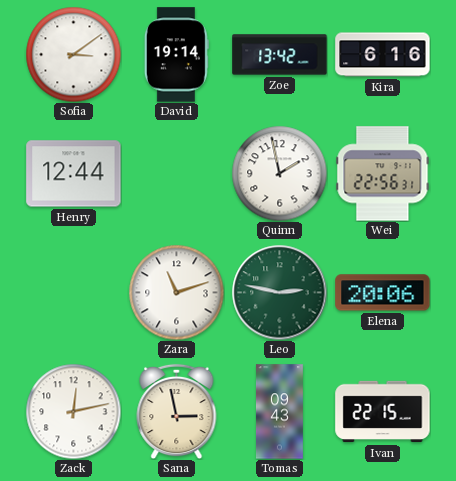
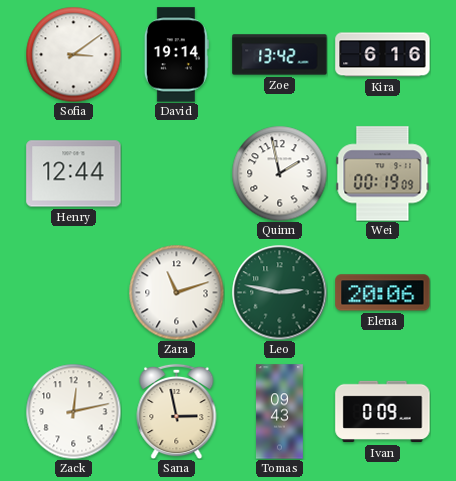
Wei: 22:56 -> 00:19
Ivan: 22:15 -> 0:09
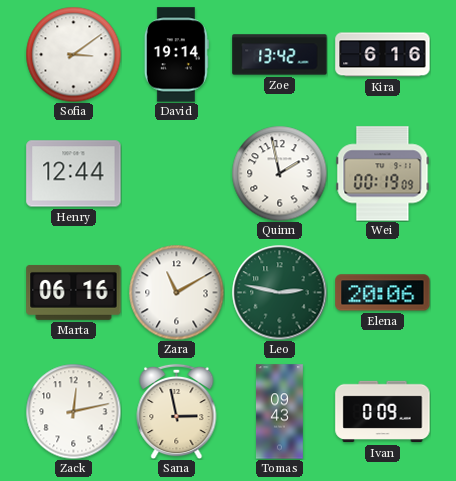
Marta: none -> 06:16
Zara: 11:12 -> 11:10
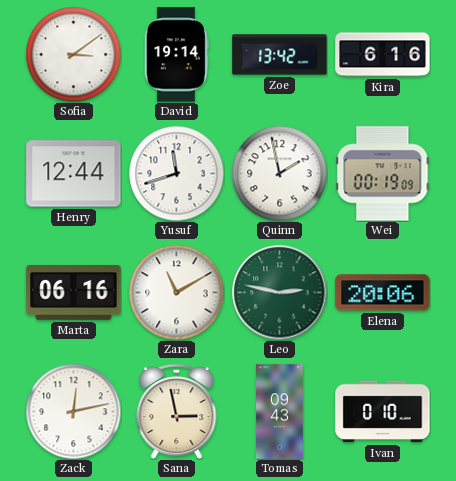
Yusuf: none -> 11:42
Ivan: 0:09 -> 0:10
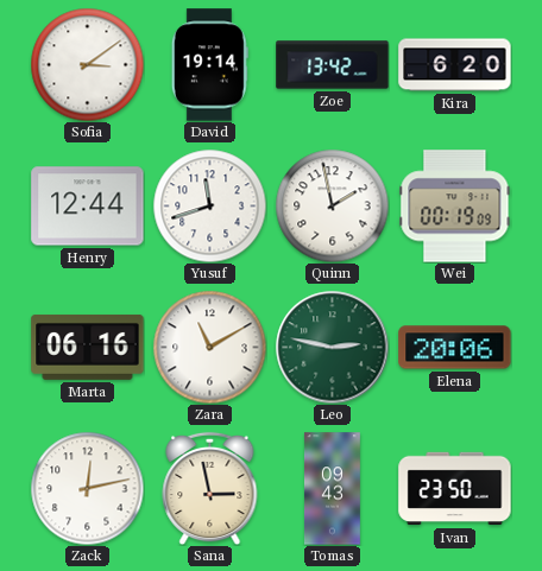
Kira: 6:16 -> 6:20
Ivan: 0:10 -> 23:50
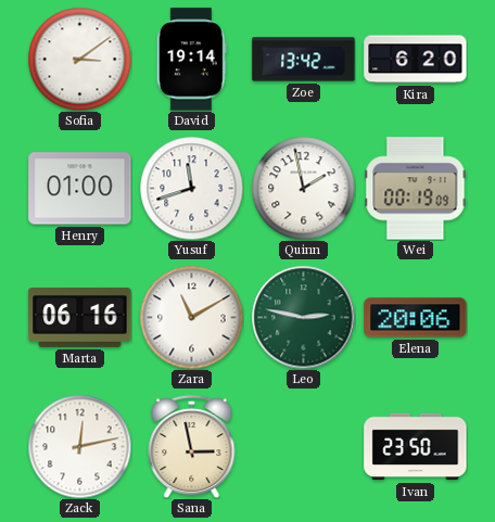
Henry: 12:44 -> 01:00
Tomas: 09:43 -> none
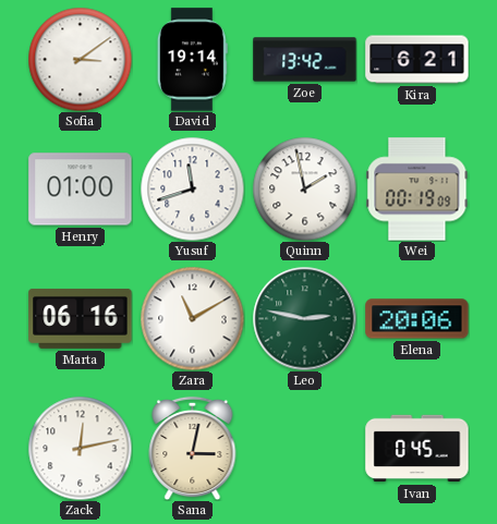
Kira: 6:20 -> 6:21
Sana: 2:58 -> 3:02
Ivan: 23:50 -> 0:45
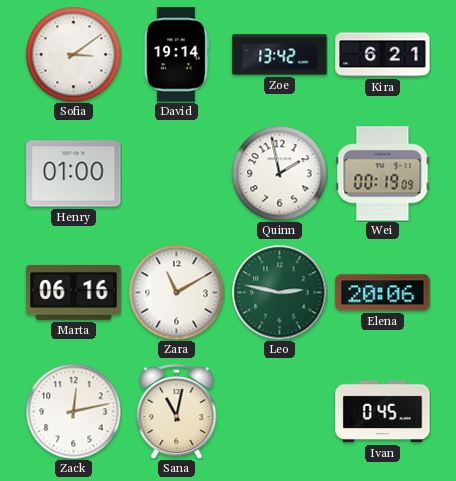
Yusuf: 11:42 -> none
Sana: 3:02 -> 11:02
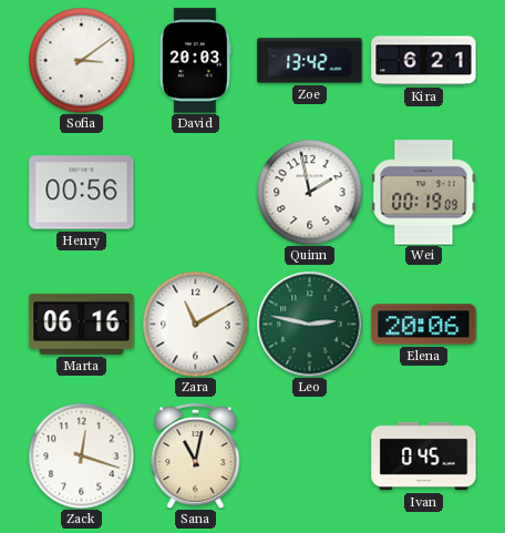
David: 19:14 -> 20:03
Henry: 01:00 -> 00:56
Zack: 12:13 -> 12:18
